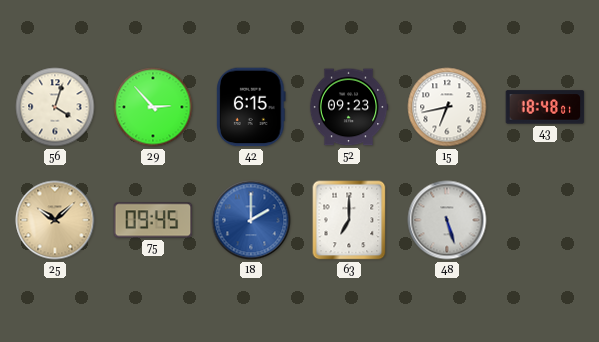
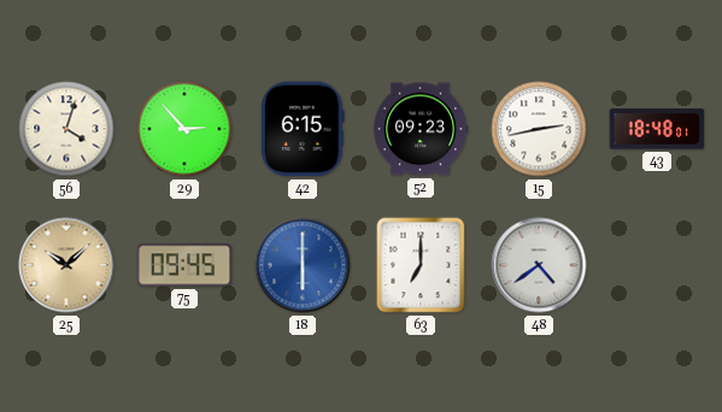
15: 6:43 -> 2:43
18: 2:00 -> 6:00
48: 5:27 -> 4:39
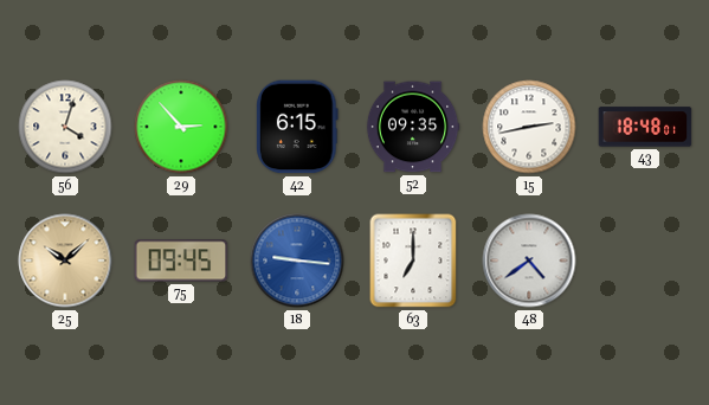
52: 09:23 -> 09:35
18: 6:00 -> 9:16
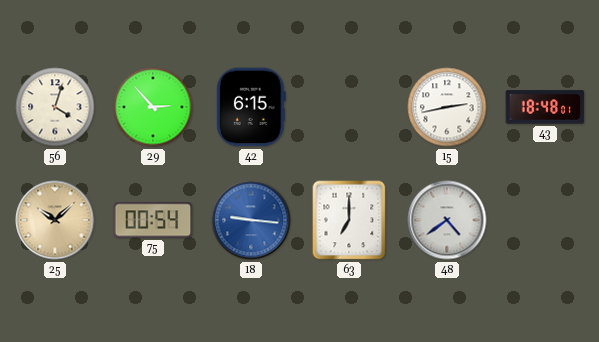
52: 09:35 -> none
75: 09:45 -> 00:54
